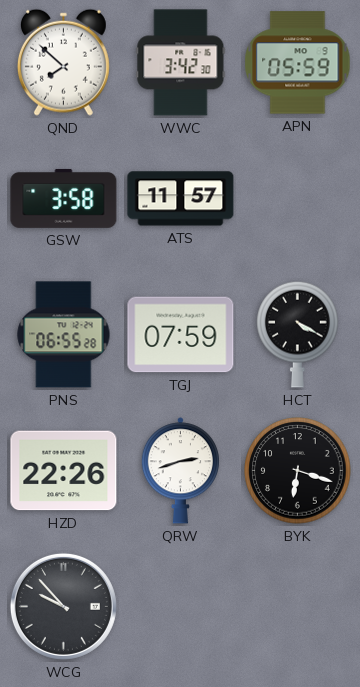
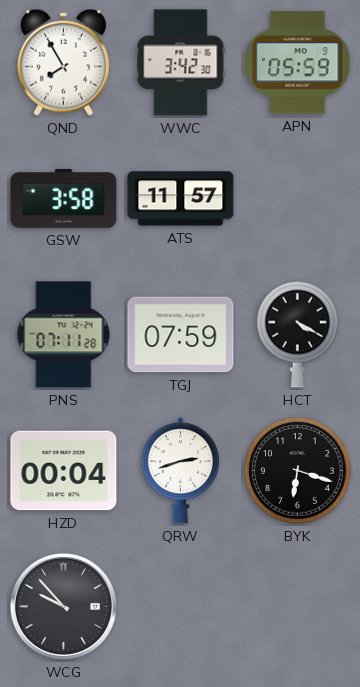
QND: 7:52 -> 7:55
PNS: 06:55 -> 07:11
HZD: 22:26 -> 00:04
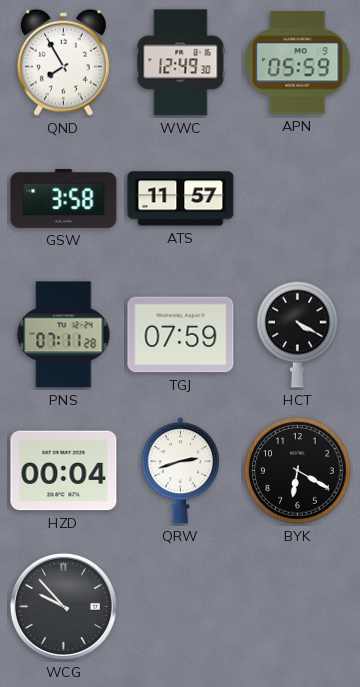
WWC: 3:42 -> 12:49
BYK: 6:18 -> 6:20
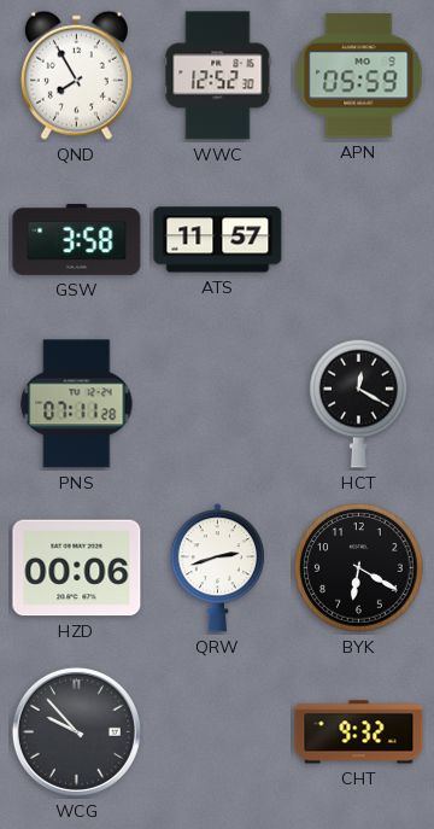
WWC: 12:49 -> 12:52
TGJ: 07:59 -> none
HCT: 4:20 -> 12:20
HZD: 00:04 -> 00:06
CHT: none -> 9:32
